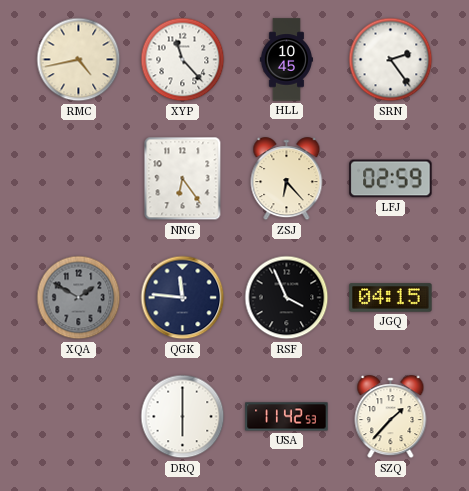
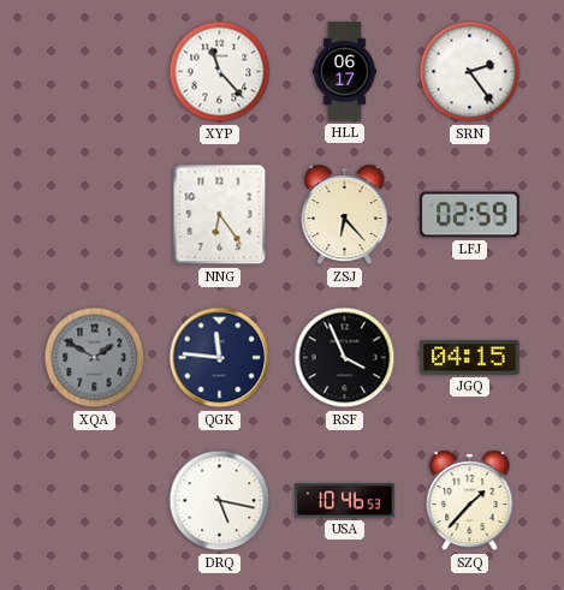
RMC: 4:43 -> none
HLL: 10:45 -> 06:17
DRQ: 6:00 -> 5:17
USA: 11:42 -> 10:46
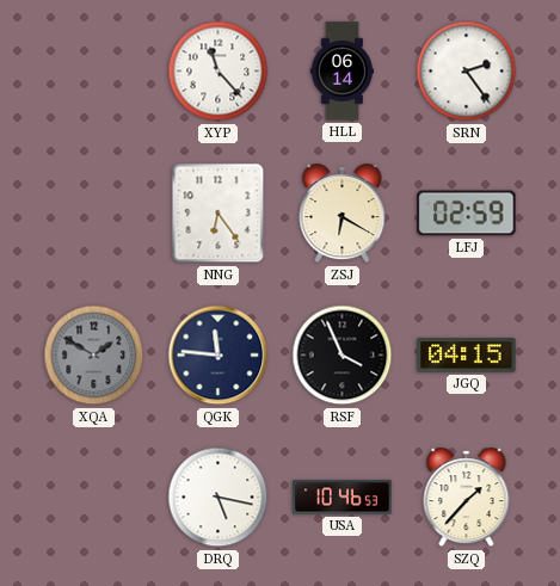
HLL: 06:17 -> 06:14
ZSJ: 6:23 -> 6:20
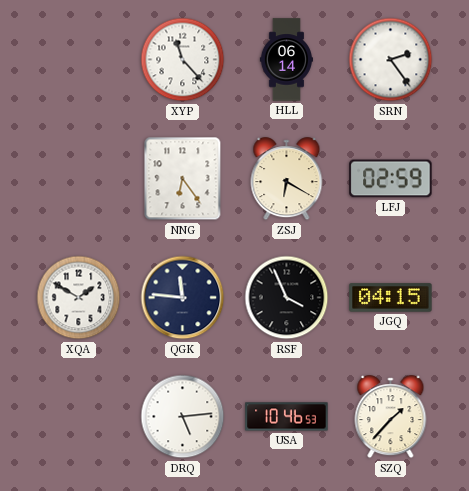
XQA dial: grey -> white
DRQ: 5:17 -> 5:14
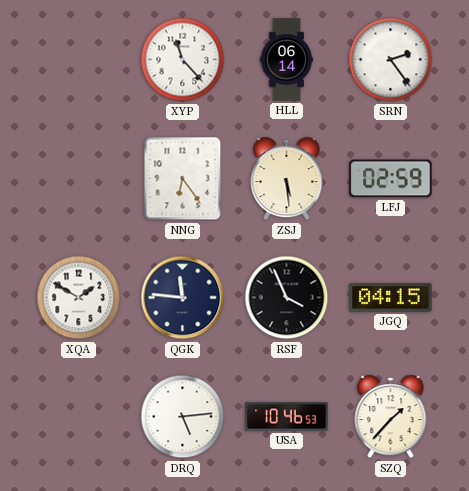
ZSJ: 6:20 -> 5:29
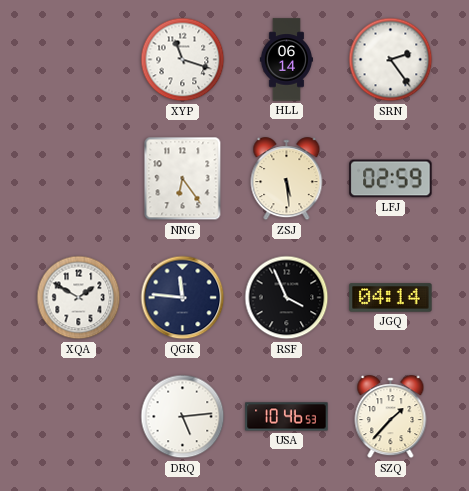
XYP: 11:23 -> 11:18
JGQ: 04:15 -> 04:14
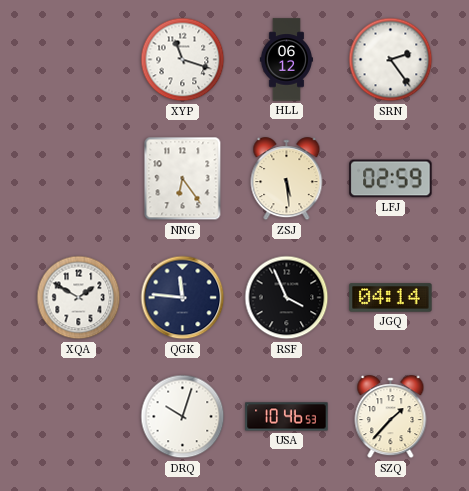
HLL: 06:14 -> 06:12
DRQ: 5:14 -> 10:03
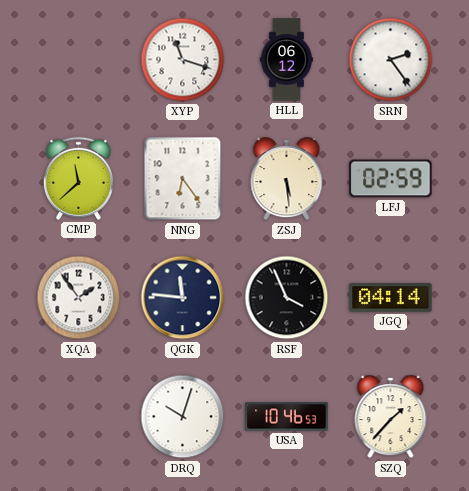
CMP: none -> 11:38
XQA: 1:50 -> 1:54
